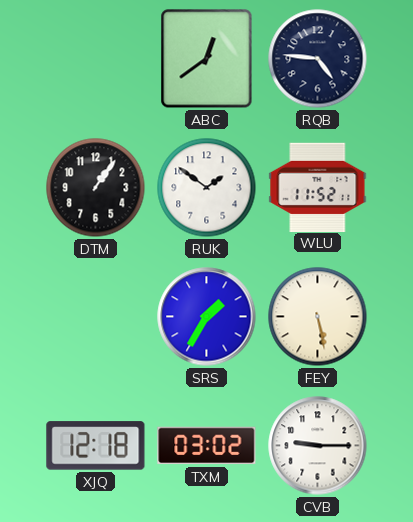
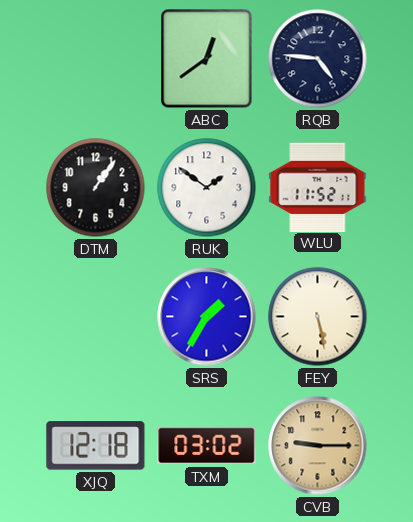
CVB dial: white -> champagne
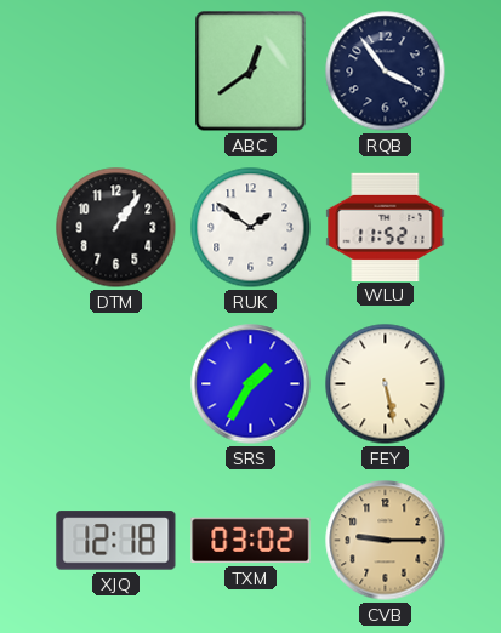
RQB: 4:46 -> 3:54
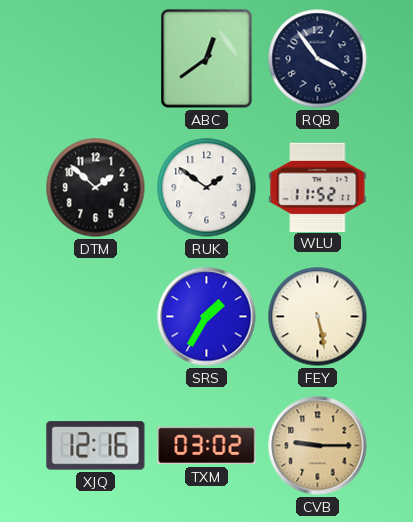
DTM: 1:06 -> 1:52
XJQ: 12:18 -> 12:16
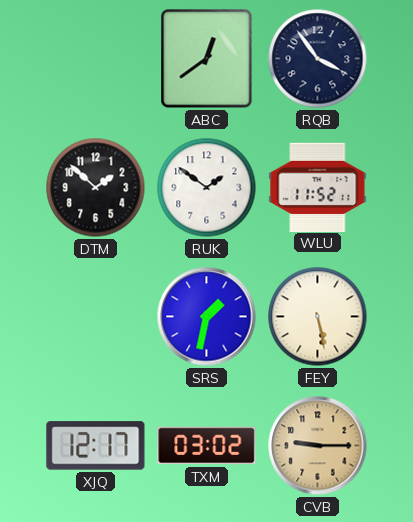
SRS: 1:35 -> 1:32
XJQ: 12:16 -> 12:17
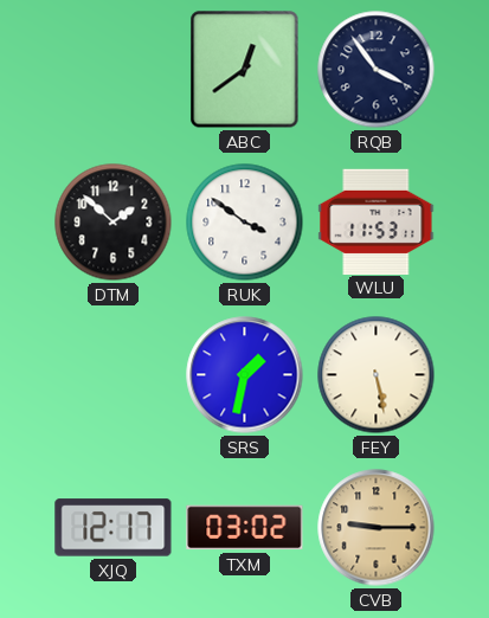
RUK: 1:51 -> 3:51
WLU: 11:52 -> 11:53
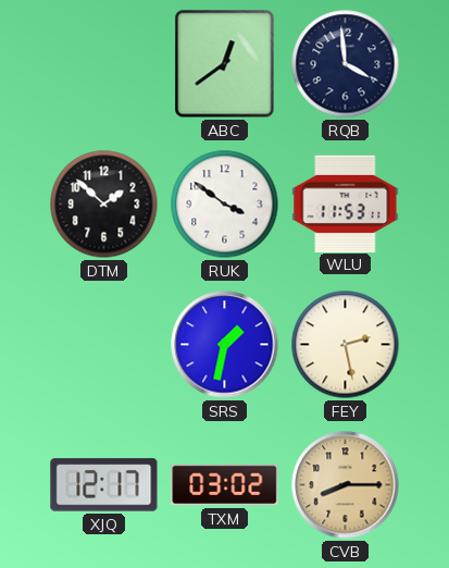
RQB: 3:54 -> 3:59
FEY: 5:28 -> 2:28
CVB: 9:15 -> 8:15
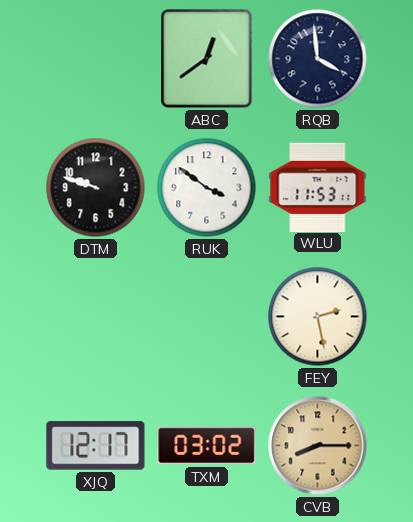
DTM: 1:52 -> 9:48
SRS: 1:32 -> none
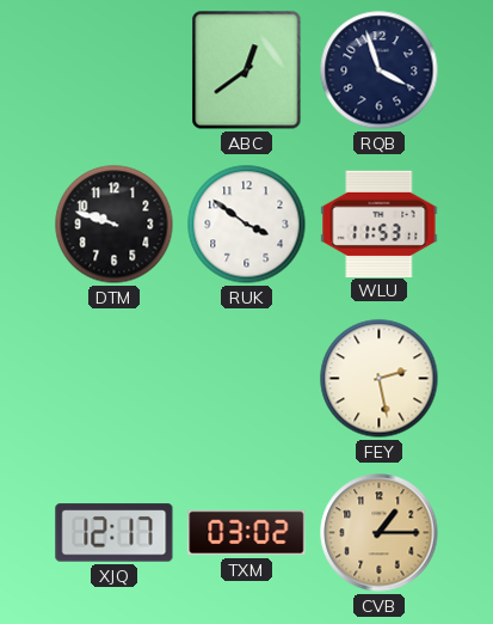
RQB: 3:59 -> 3:57
CVB: 8:15 -> 1:15
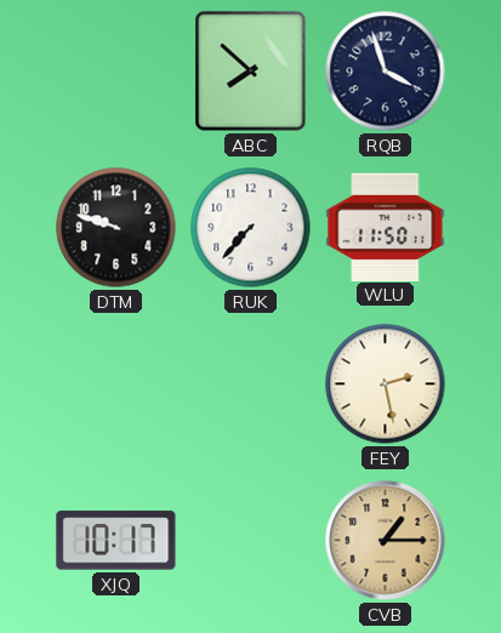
ABC: 12:39 -> 7:52
RUK: 3:51 -> 7:37
WLU: 11:53 -> 11:50
XJQ: 12:17 -> 10:17
TXM: 03:02 -> none
